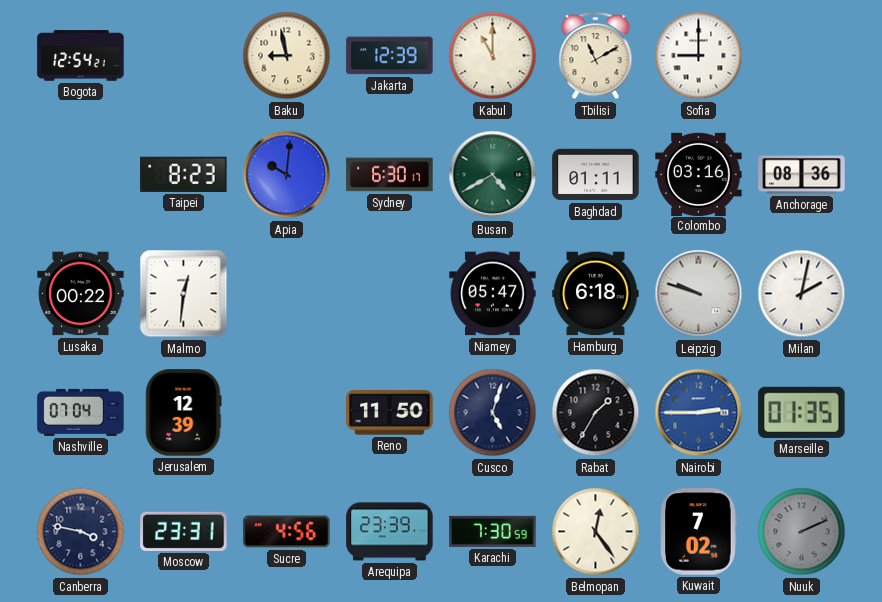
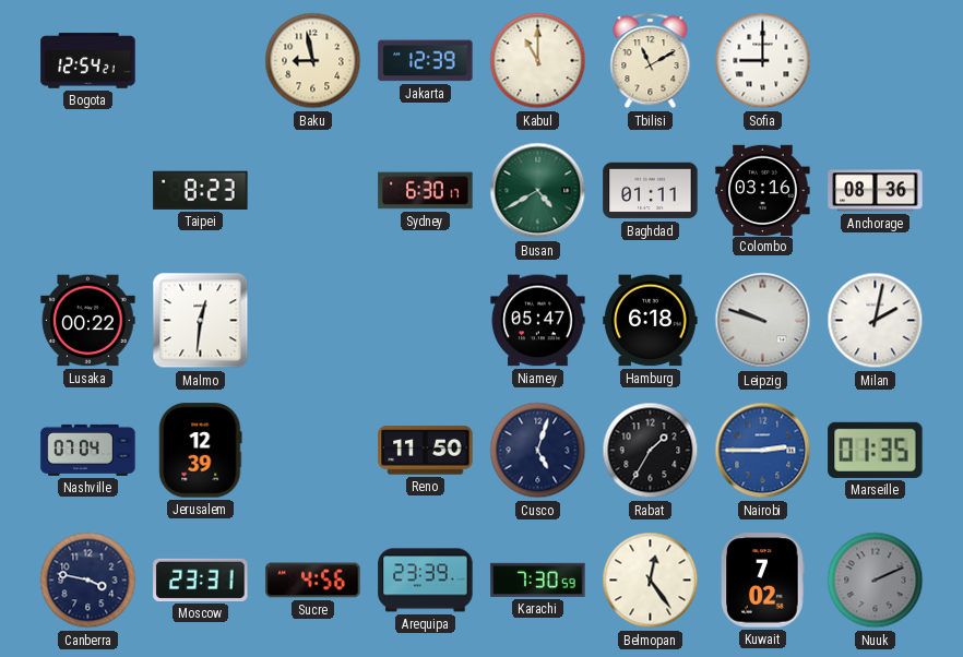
Apia: 10:01 -> none
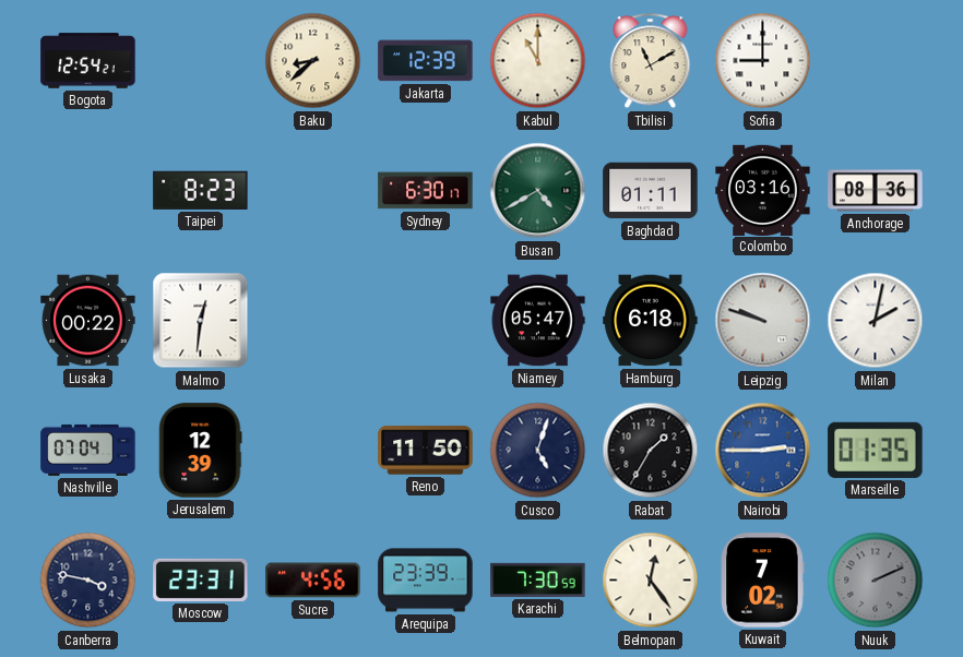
Baku: 8:58 -> 8:38
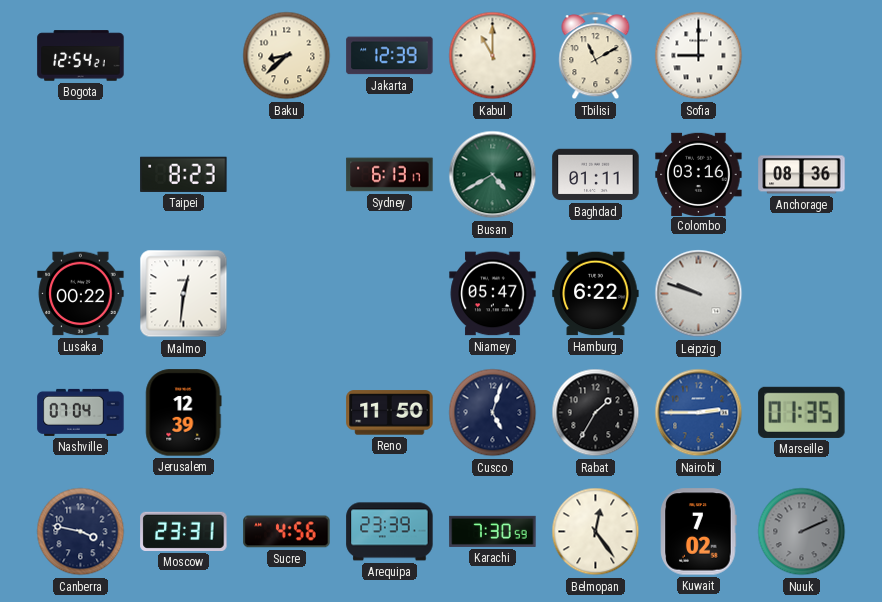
Sydney: 6:30 -> 6:13
Hamburg: 6:18 -> 6:22
Milan: 2:02 -> none
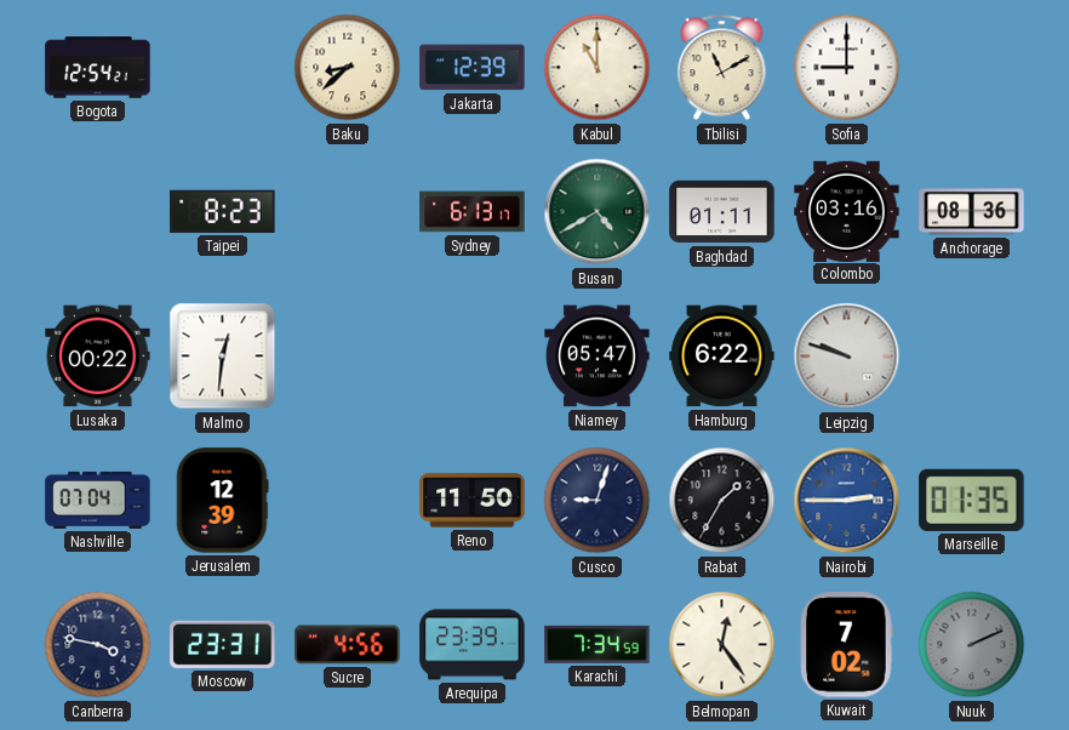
Cusco: 5:03 -> 9:03
Karachi: 7:30 -> 7:34
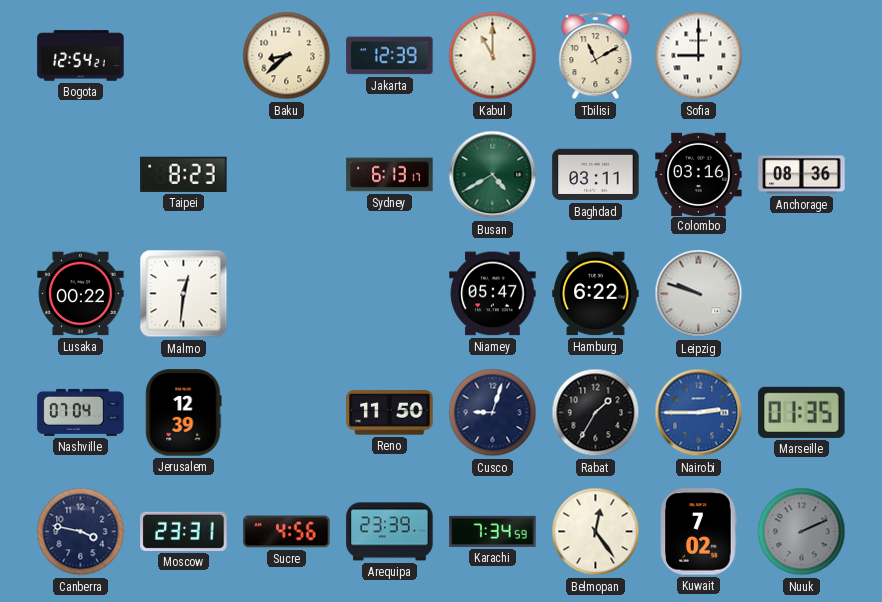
Baghdad: 01:11 -> 03:11
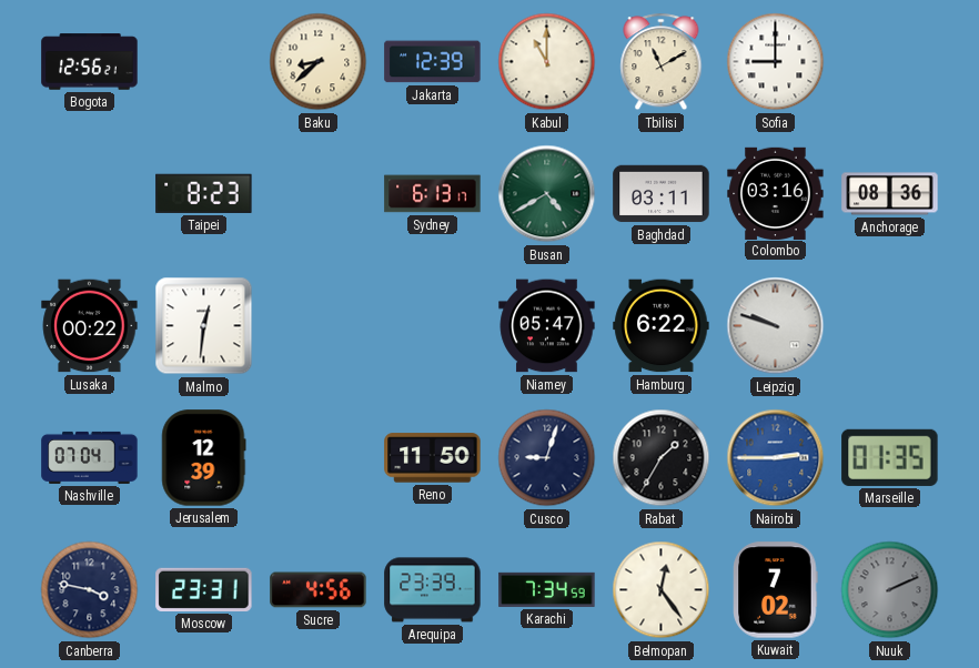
Bogota: 12:54 -> 12:56
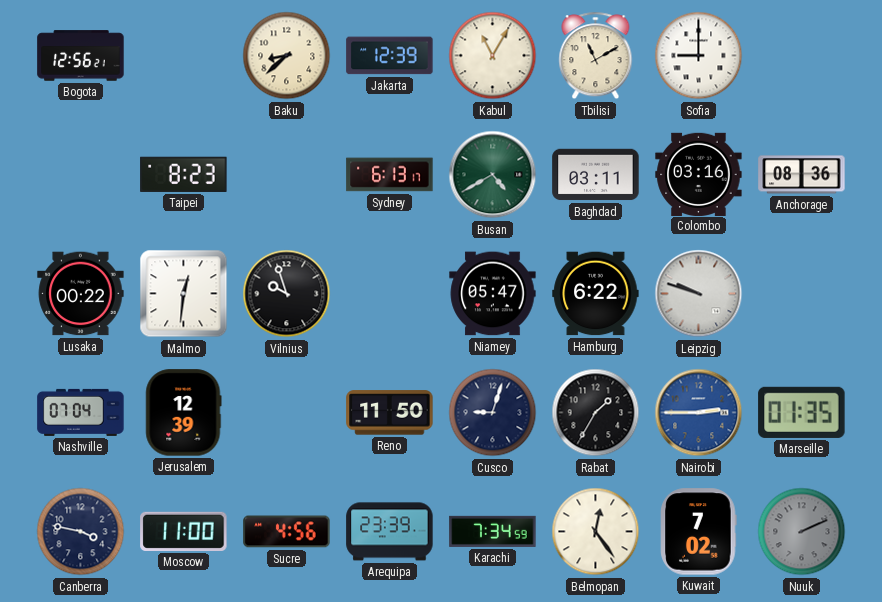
Kabul: 11:00 -> 11:05
Vilnius: none -> 9:57
Moscow: 23:31 -> 11:00
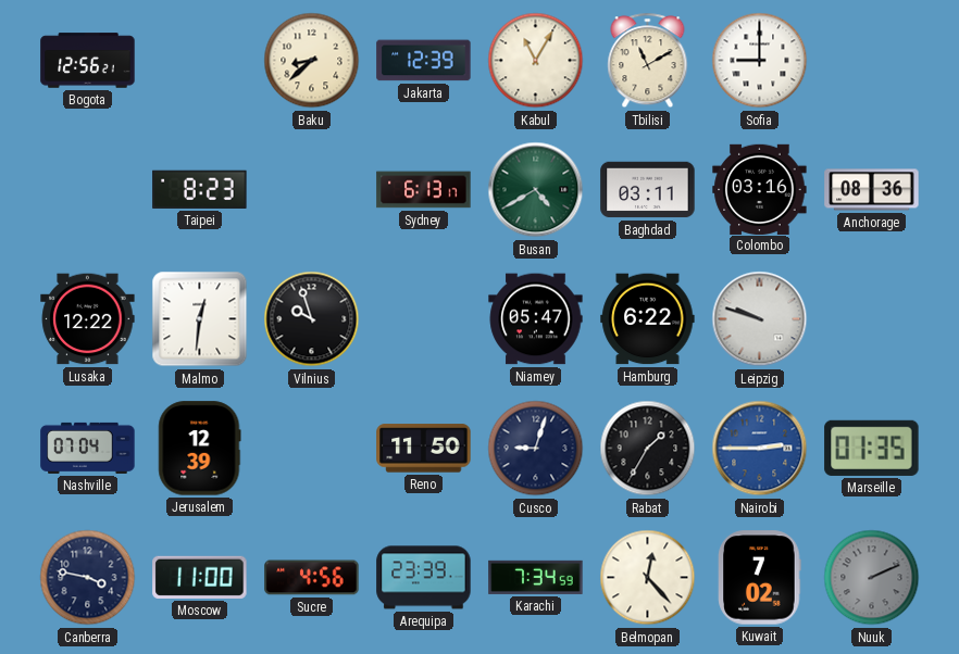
Lusaka: 00:22 -> 12:22
Belmopan: 12:24 -> 12:23
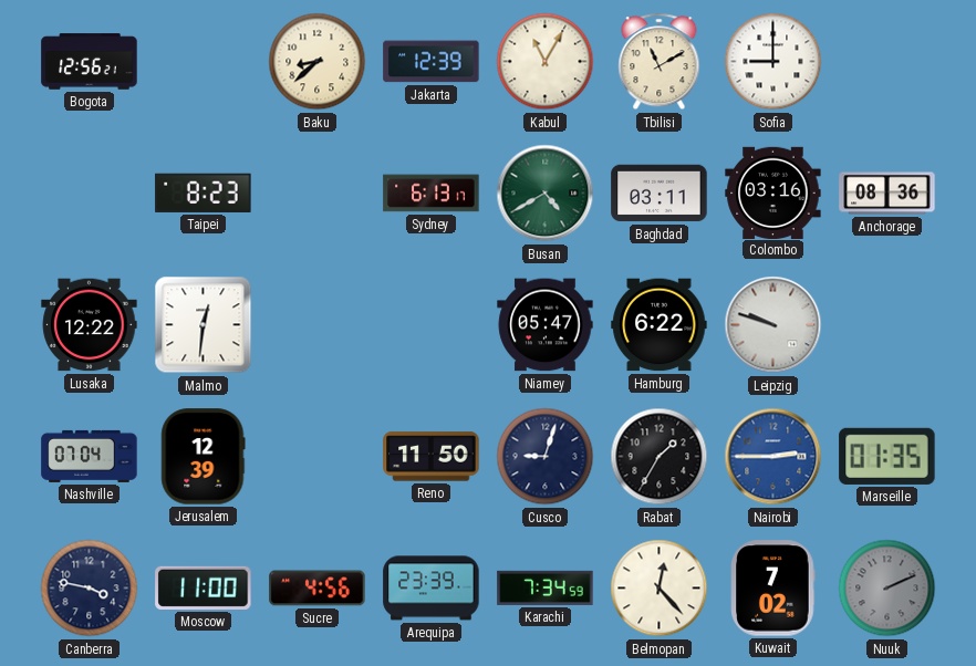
Vilnius: 9:57 -> none
